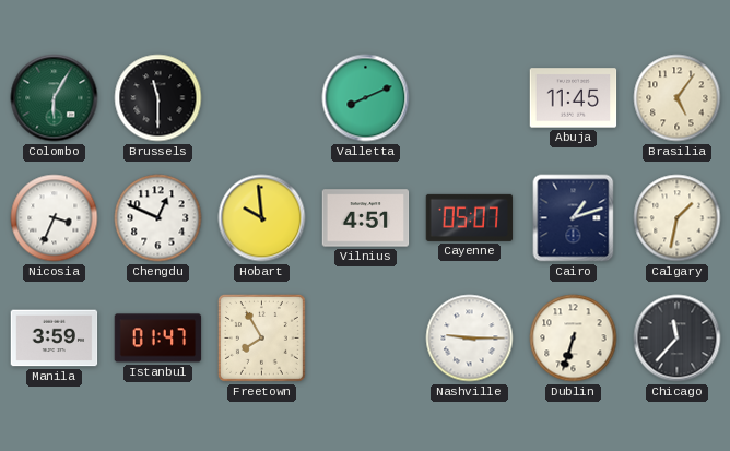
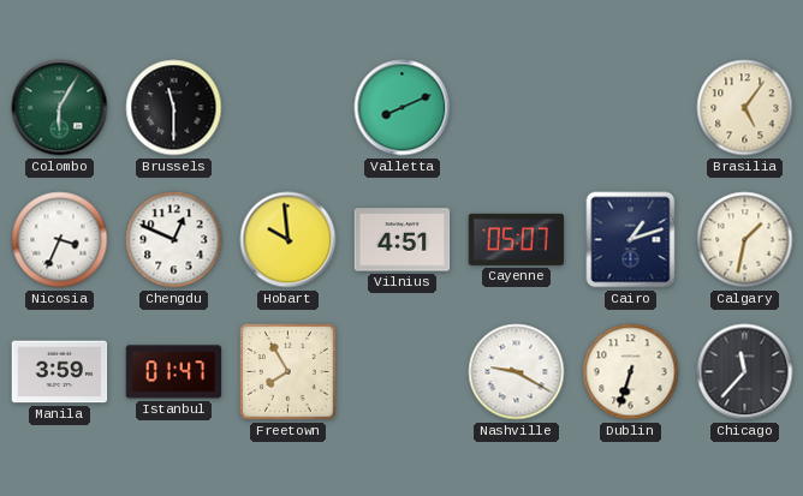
Abuja: 11:45 -> none
Nashville: 9:15 -> 9:20
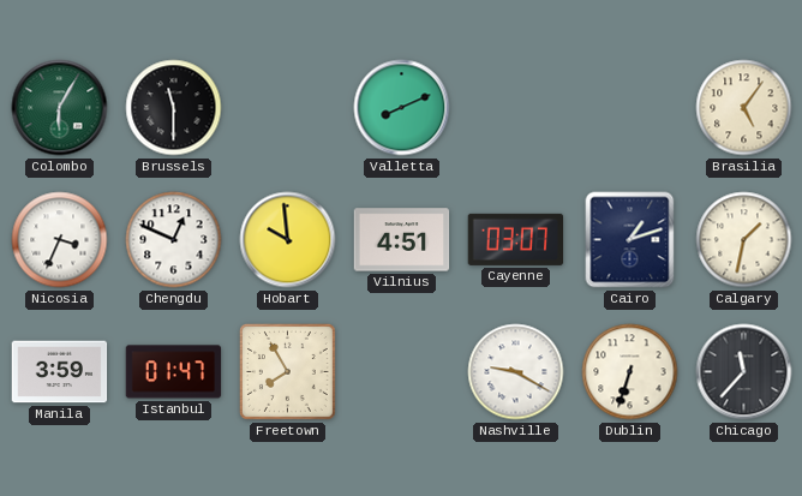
Cayenne: 05:07 -> 03:07
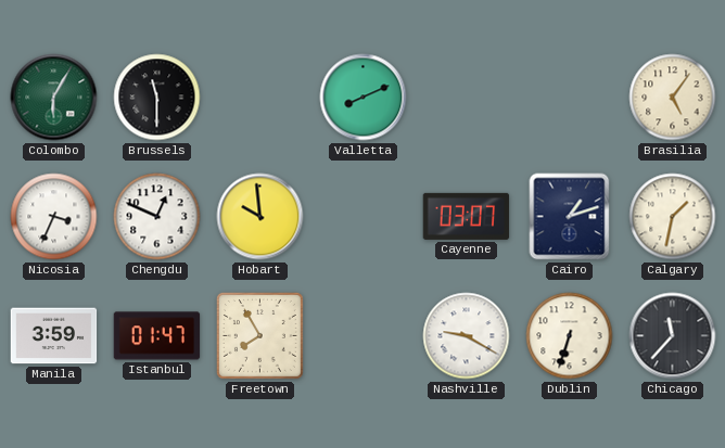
Vilnius: 4:51 -> none
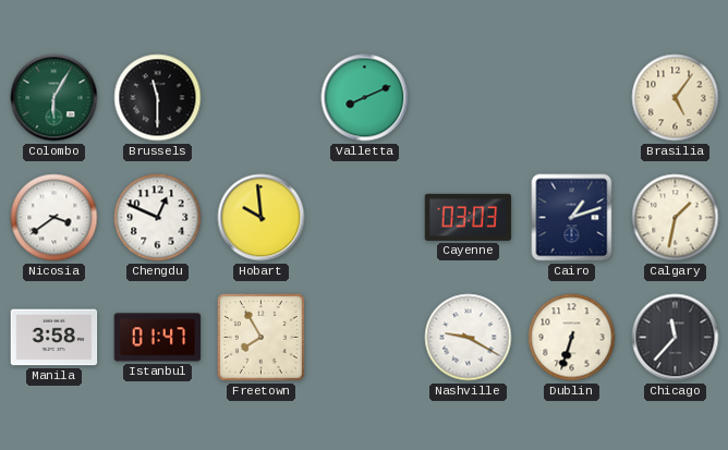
Nicosia: 3:34 -> 3:39
Cayenne: 03:07 -> 03:03
Manila: 3:59 -> 3:58
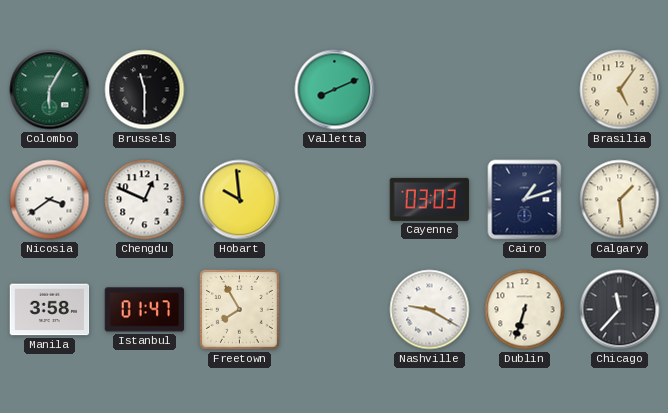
Calgary: 1:32 -> 1:29
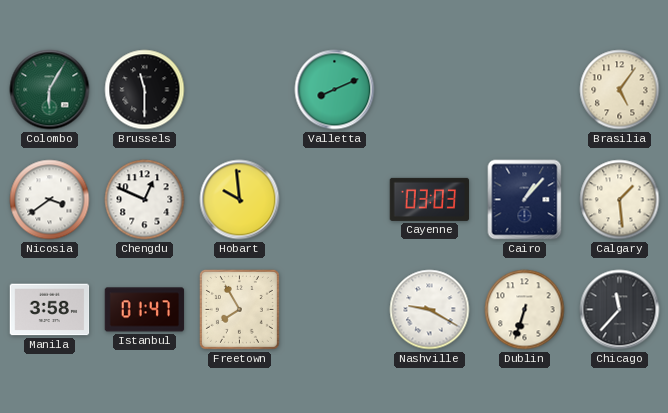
Cairo: 1:12 -> 1:07
